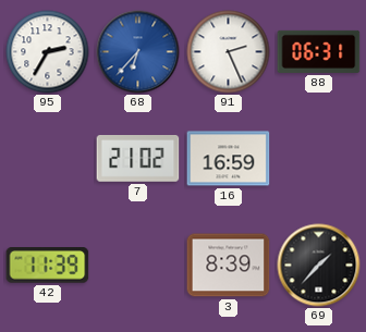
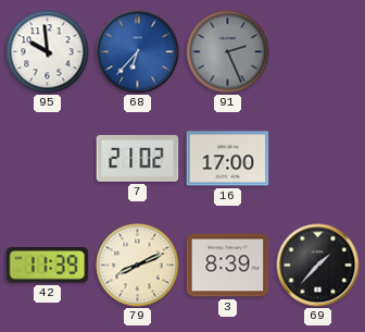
95: 2:35 -> 9:59
91 dial: white -> grey
88: 06:31 -> none
16: 16:59 -> 17:00
79: none -> 8:11
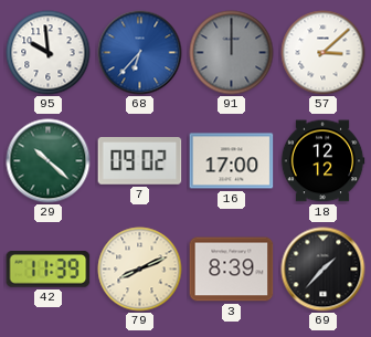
91: 2:26 -> 12:00
57: none -> 3:08
29: none -> 10:22
7: 21:02 -> 09:02
18: none -> 12:12
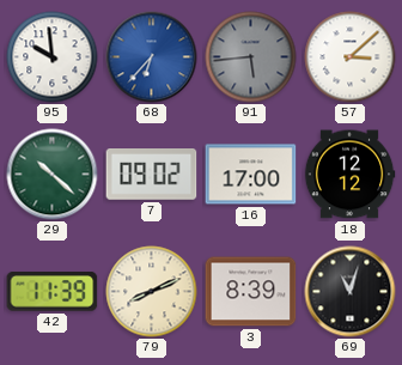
91: 12:00 -> 5:44
69: 1:37 -> 11:03
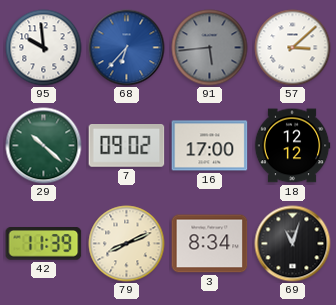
3: 8:39 -> 8:34
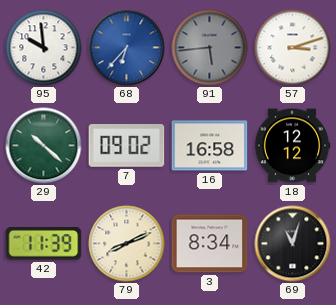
57: 3:08 -> 3:12
16: 17:00 -> 16:58
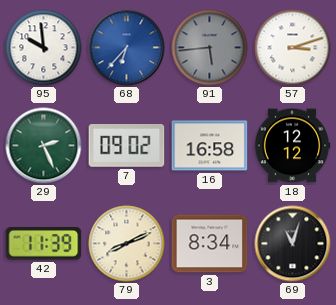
29: 10:22 -> 2:26
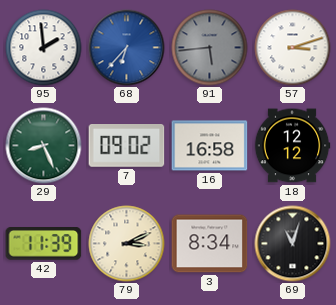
95: 9:59 -> 1:59
29: 2:26 -> 8:26
79: 8:11 -> 3:11
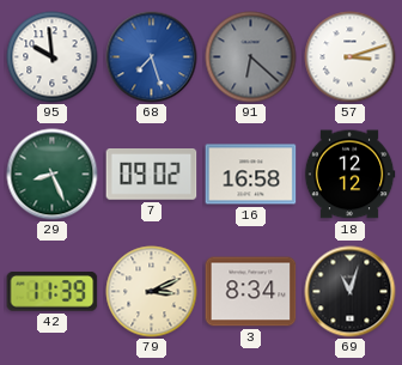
95: 1:59 -> 9:59
68: 6:37 -> 7:27
91: 5:44 -> 6:22
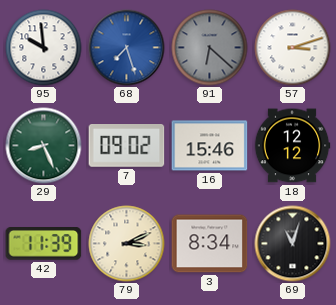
16: 16:58 -> 15:46
